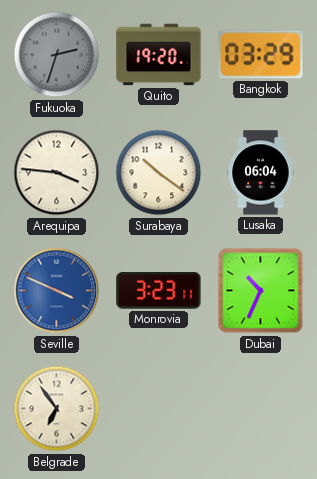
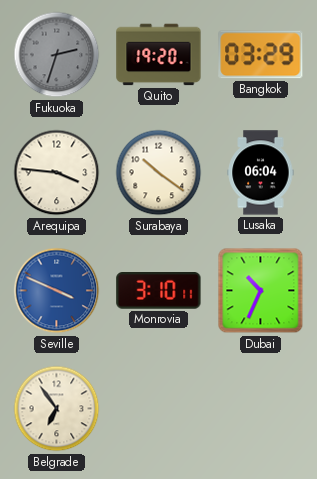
Monrovia: 3:23 -> 3:10
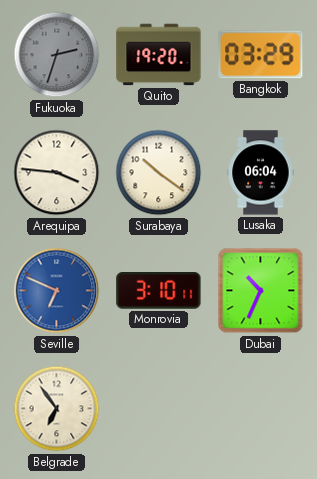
Seville: 3:49 -> 6:49
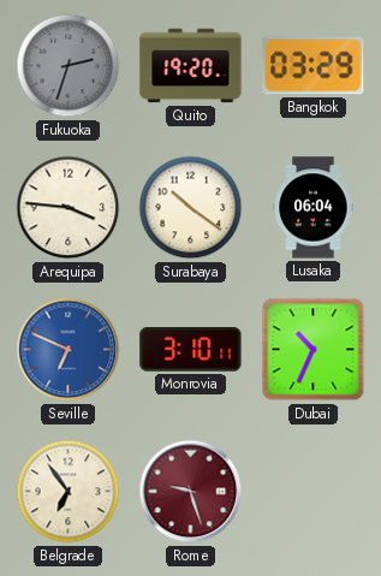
Rome: none -> 9:27
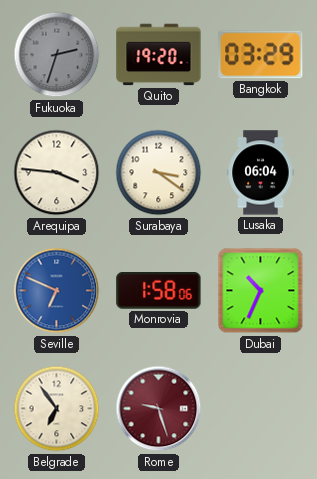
Surabaya: 10:21 -> 3:21
Monrovia: 3:10 -> 1:58
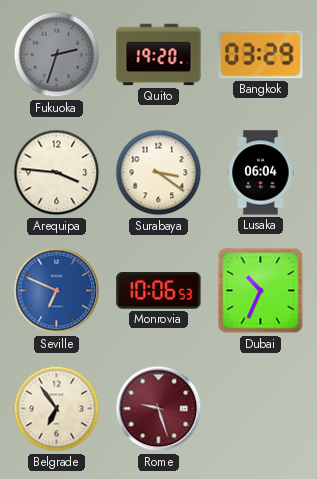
Monrovia: 1:58 -> 10:06
